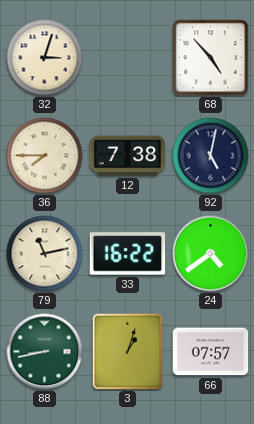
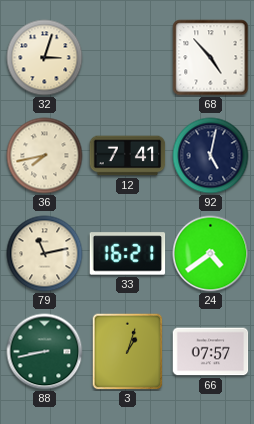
36: 7:45 -> 7:43
12: 7:38 -> 7:41
33: 16:22 -> 16:21
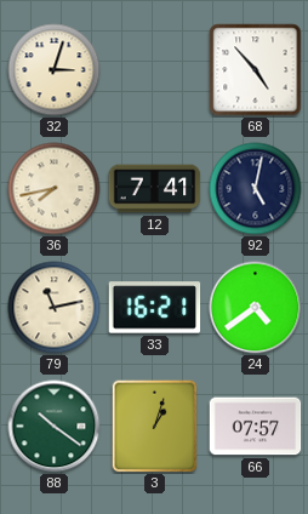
88: 8:43 -> 10:21
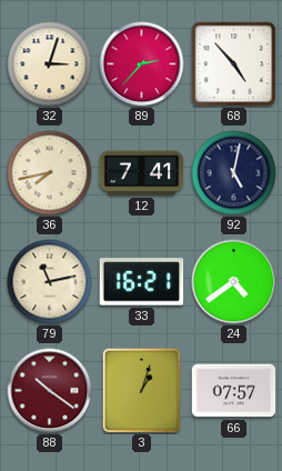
89: none -> 2:37
88 dial: green -> burgundy
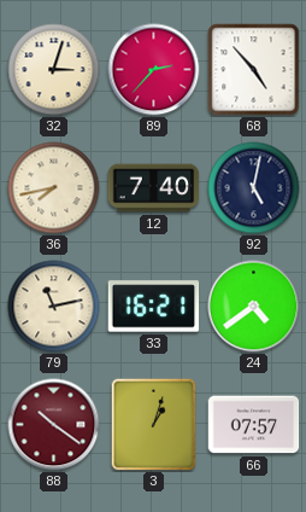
12: 7:41 -> 7:40
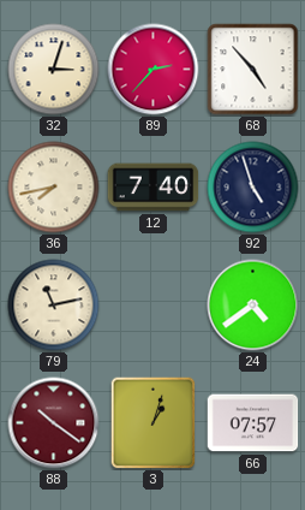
92: 5:02 -> 4:57
33: 16:21 -> none
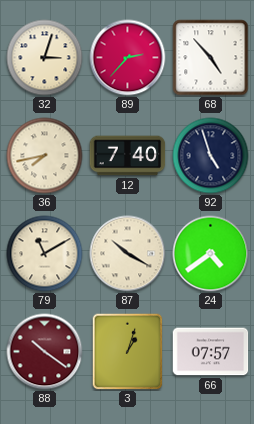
79: 11:13 -> 11:10
87: none -> 10:20
